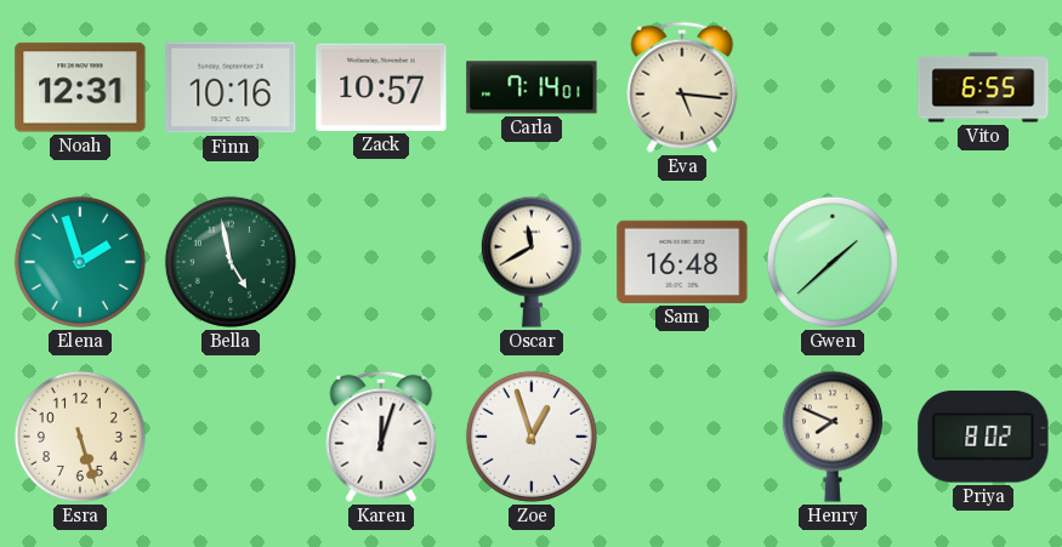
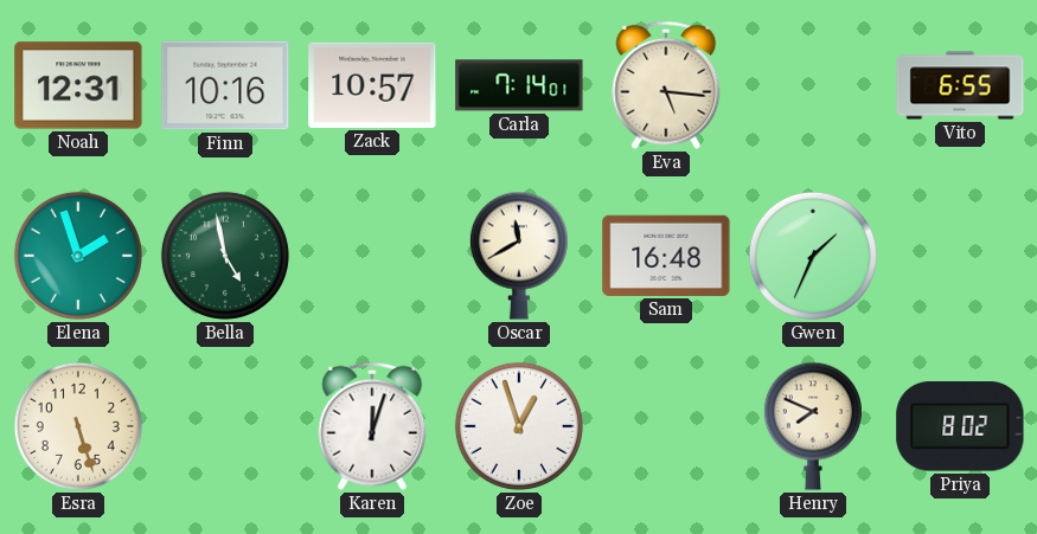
Gwen: 1:38 -> 1:34
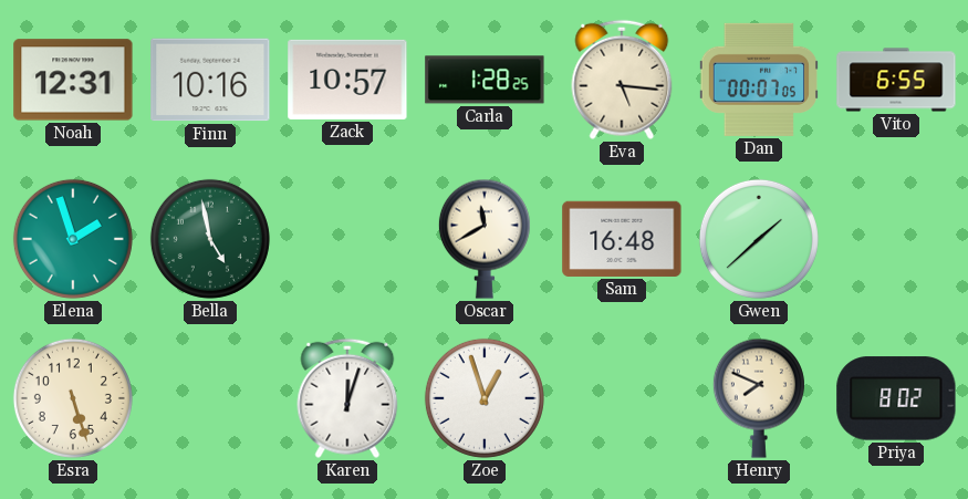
Carla: 7:14 -> 1:28
Dan: none -> 00:07
Gwen: 1:34 -> 1:38
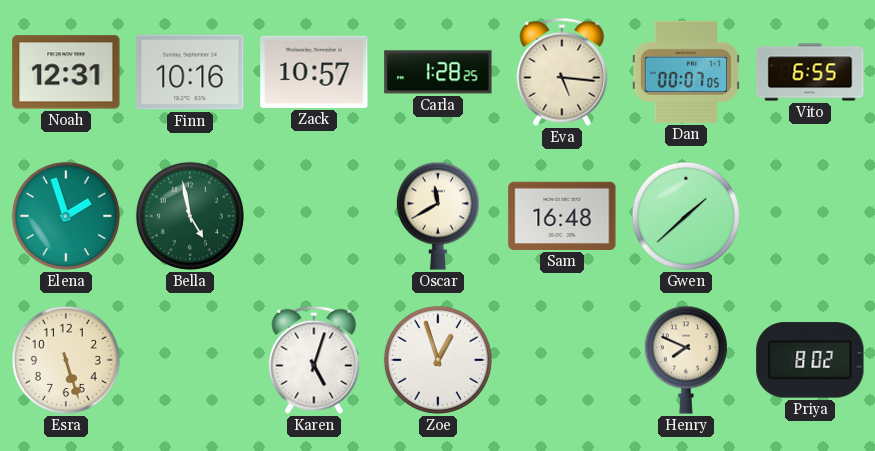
Karen: 12:03 -> 5:03
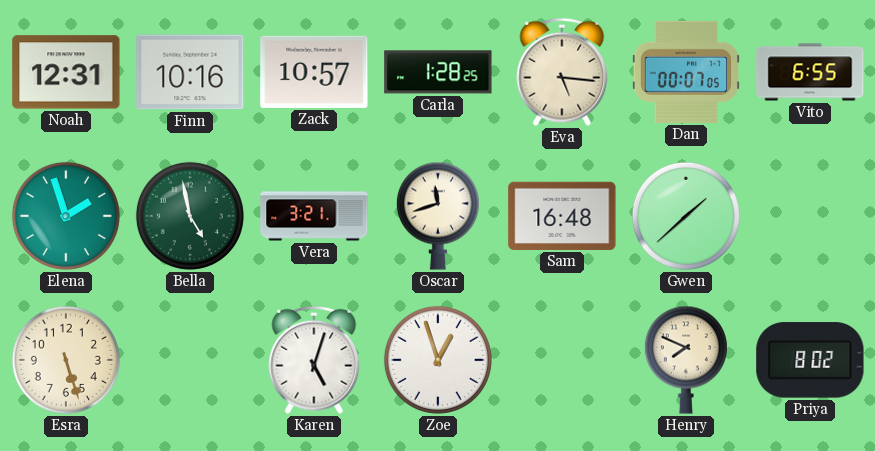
Vera: none -> 3:21
Oscar: 11:40 -> 11:42
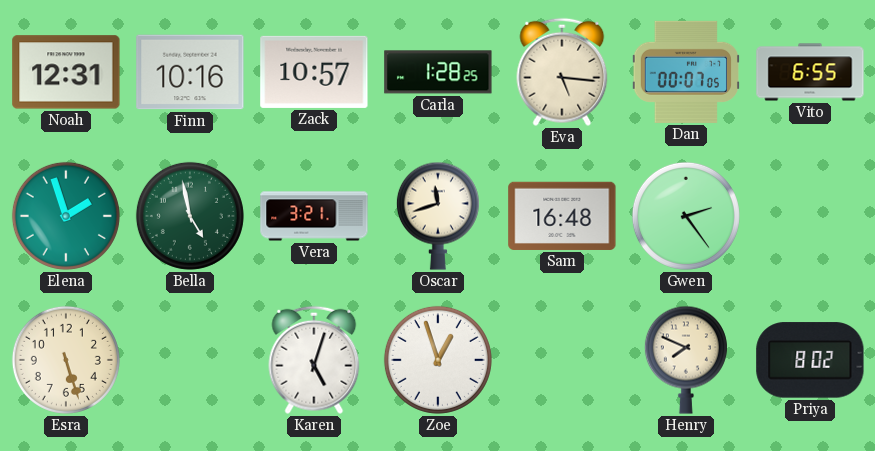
Gwen: 1:38 -> 2:24
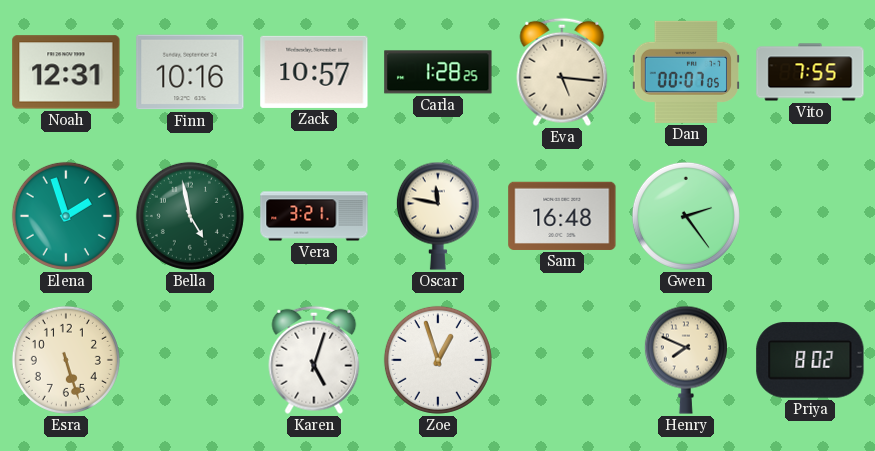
Vito: 6:55 -> 7:55
Oscar: 11:42 -> 11:47
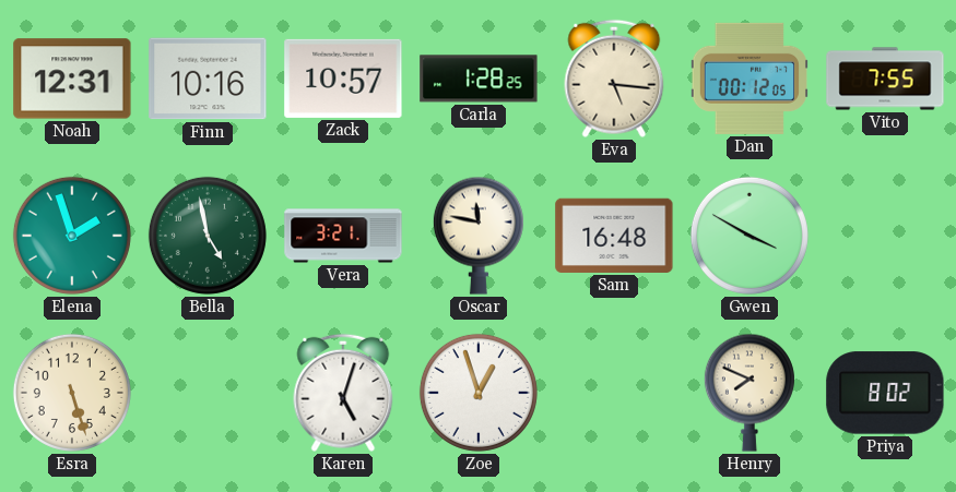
Dan: 00:07 -> 00:12
Gwen: 2:24 -> 3:50
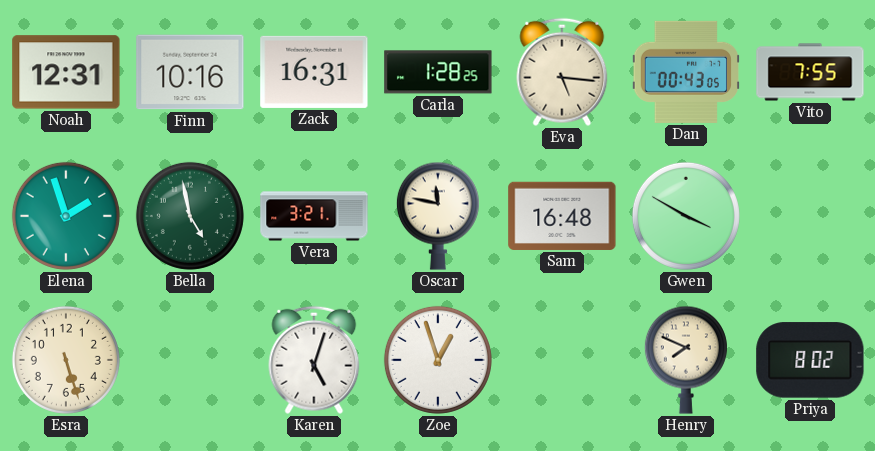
Zack: 10:57 -> 16:31
Dan: 00:12 -> 00:43
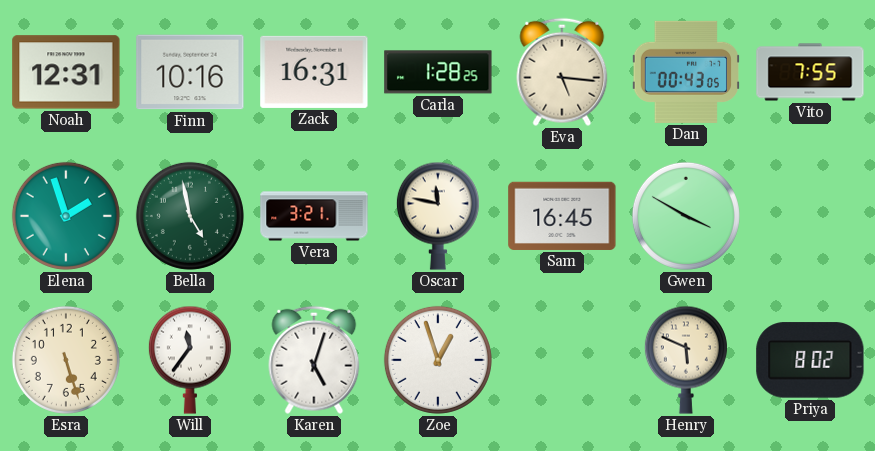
Sam: 16:48 -> 16:45
Will: none -> 11:36
Henry: 7:49 -> 5:49
